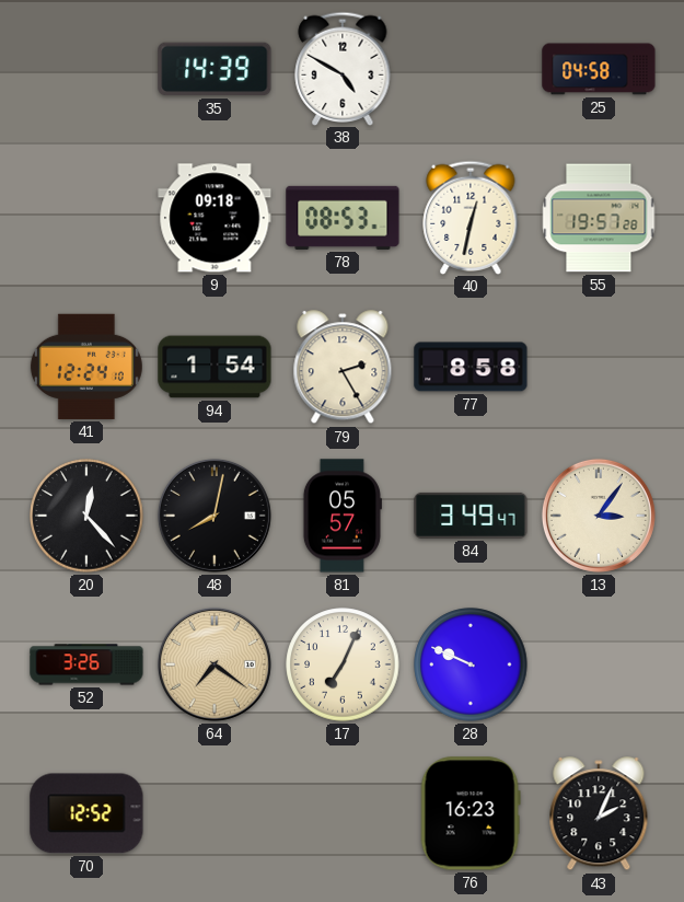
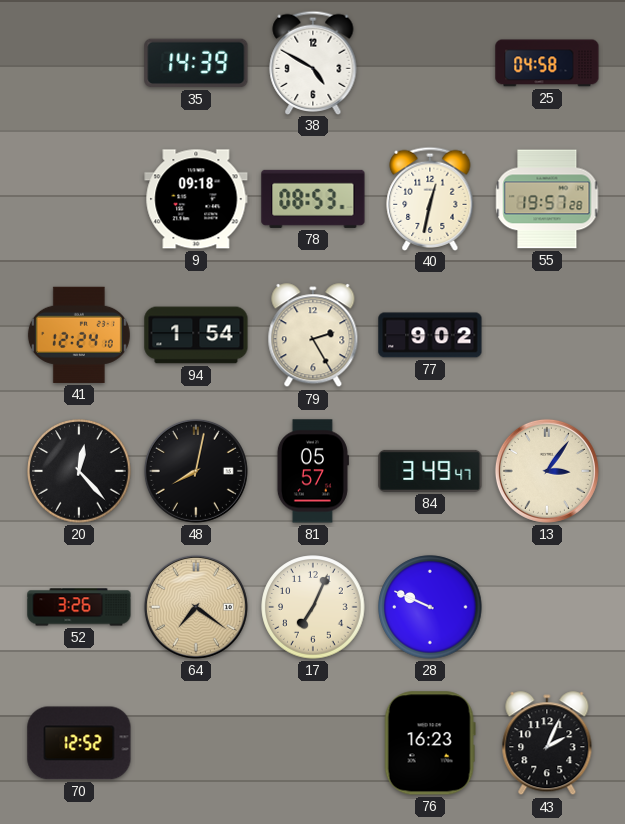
77: 8:58 -> 9:02
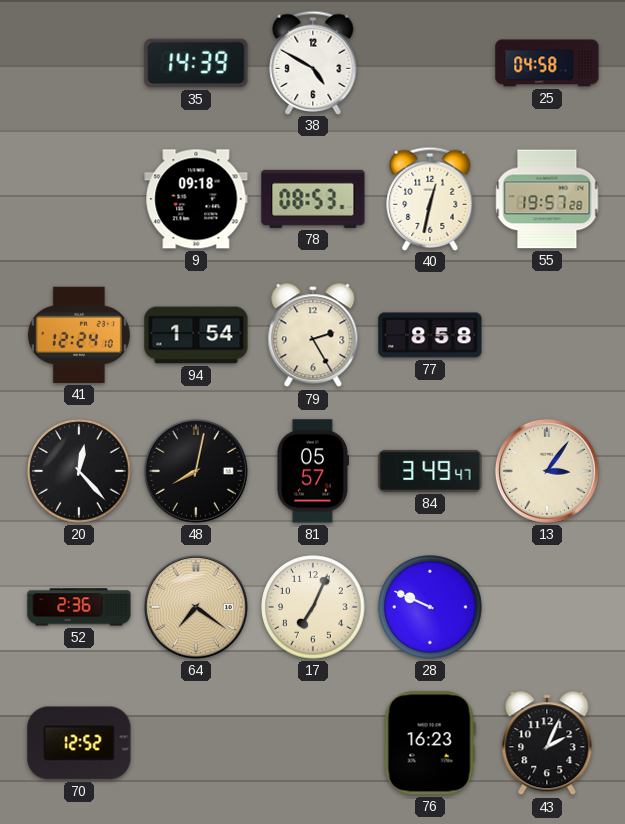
77: 9:02 -> 8:58
52: 3:26 -> 2:36
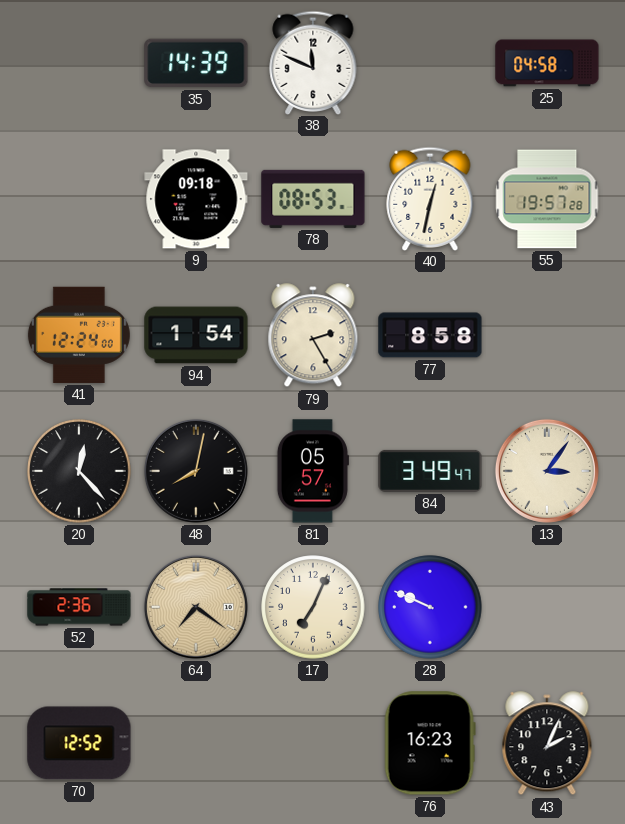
38: 4:50 -> 11:49
41: 12:24:10 -> 12:24:00
